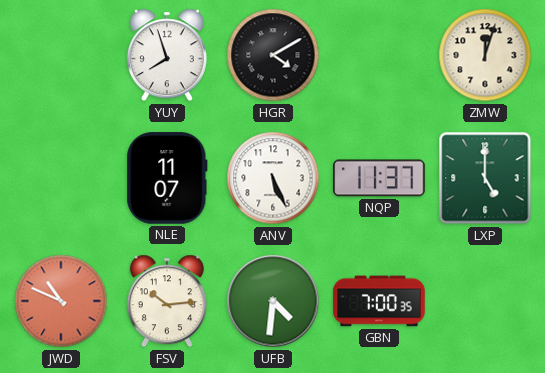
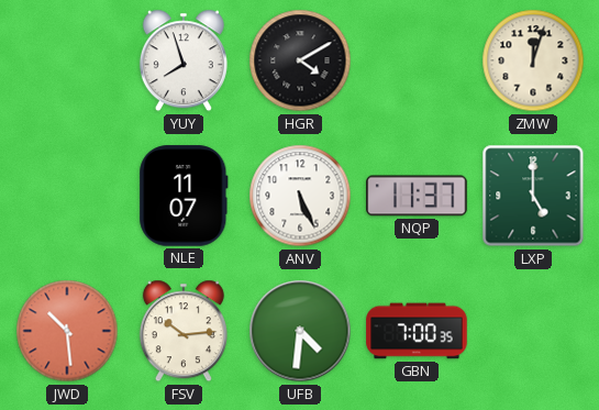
JWD: 10:49 -> 10:29
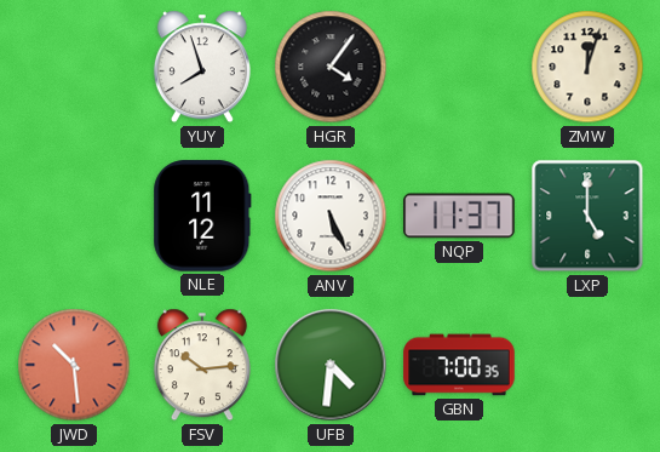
HGR: 4:10 -> 4:06
NLE: 11:07 -> 11:12
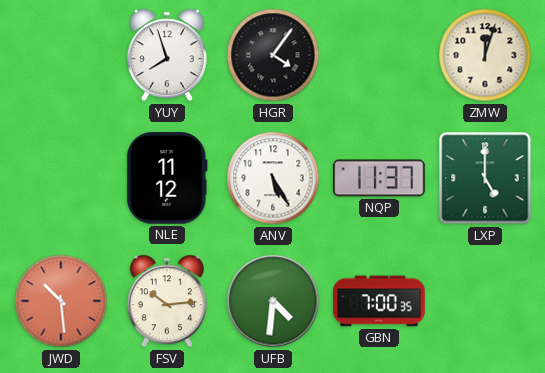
ANV: 5:26 -> 5:25
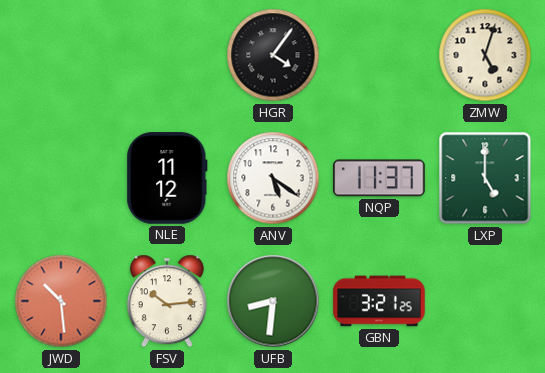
YUY: 7:57 -> none
ZMW: 12:03 -> 5:03
ANV: 5:25 -> 5:21
UFB: 4:31 -> 8:31
GBN: 7:00 -> 3:21
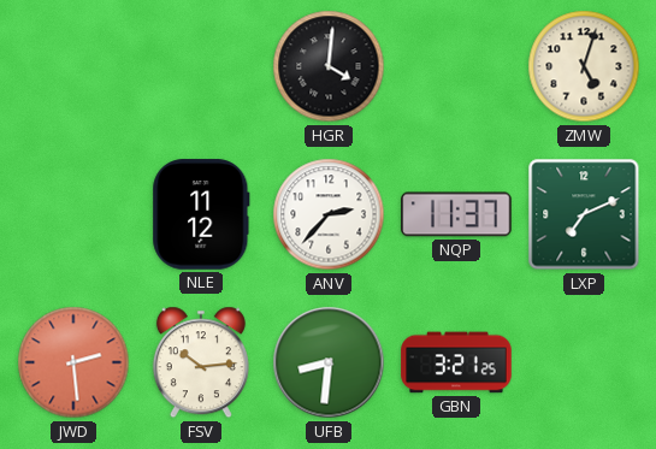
HGR: 4:06 -> 4:01
ANV: 5:21 -> 2:37
LXP: 5:00 -> 7:11
JWD: 10:29 -> 2:29
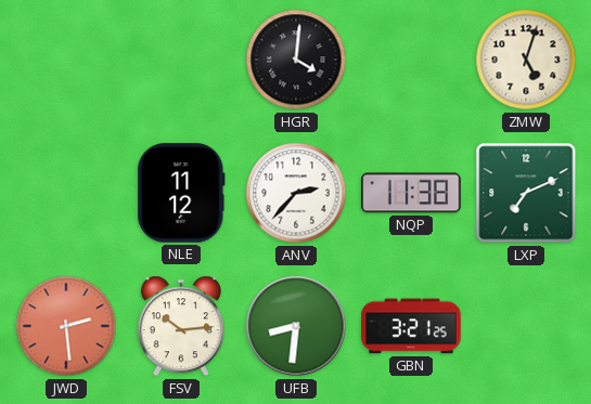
NQP: 11:37 -> 11:38
